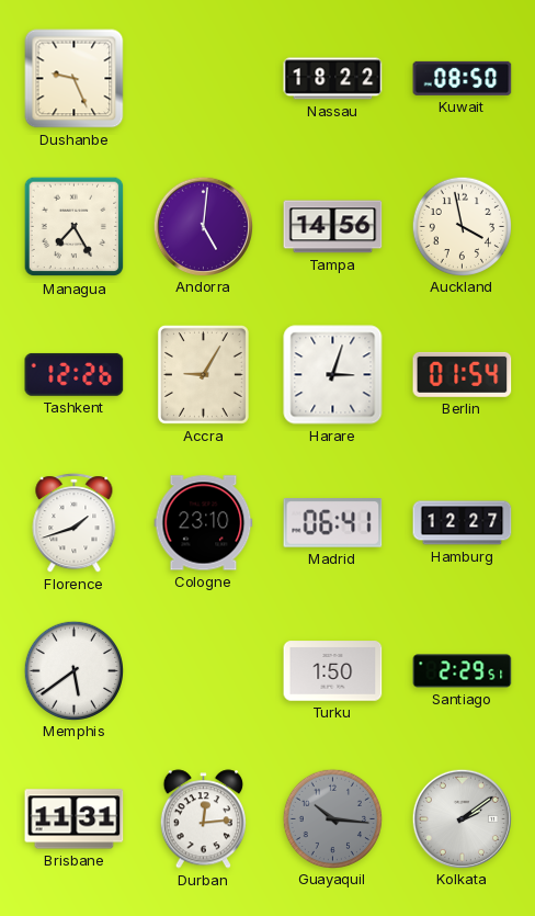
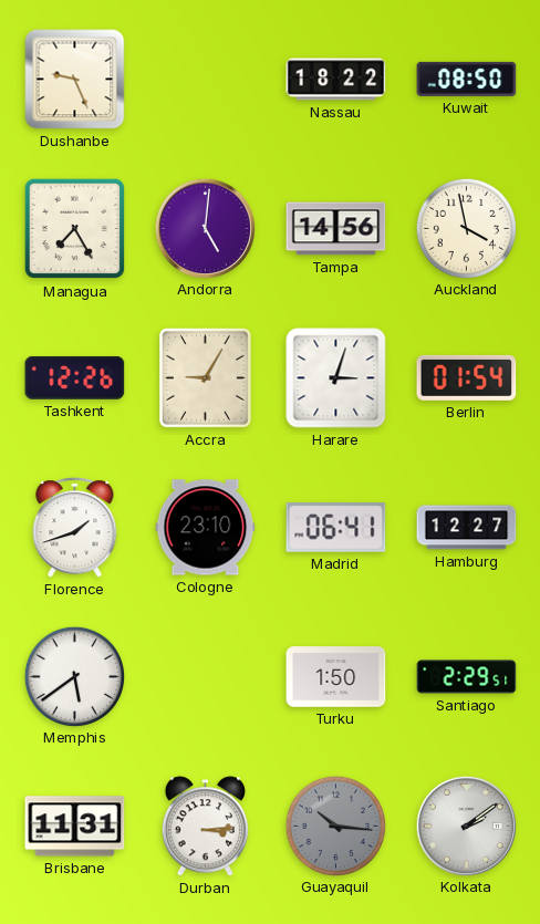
Durban: 12:14 -> 3:14
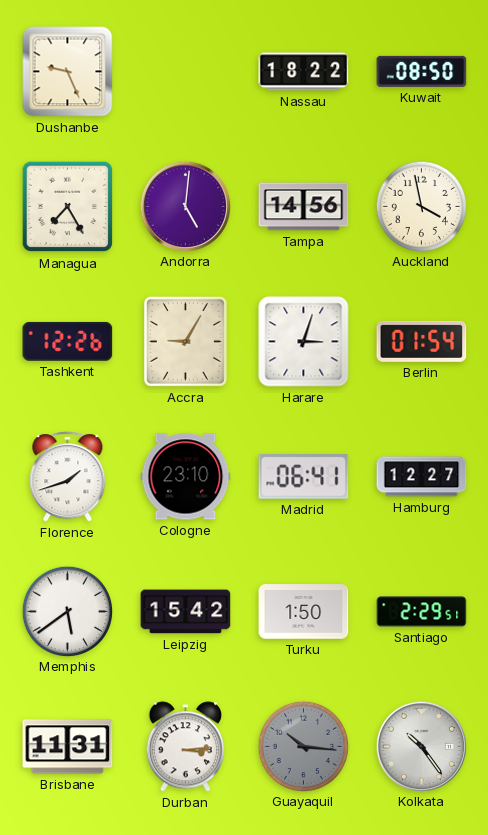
Leipzig: none -> 15:42
Kolkata: 2:09 -> 10:24
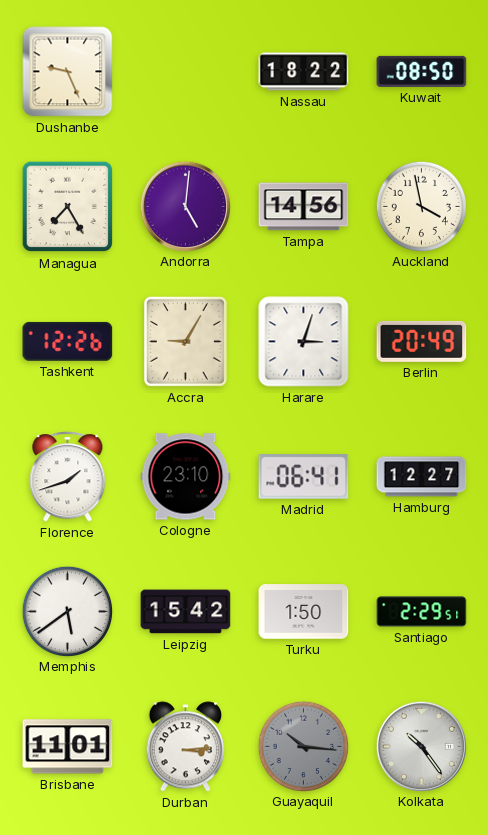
Berlin: 01:54 -> 20:49
Brisbane: 11:31 -> 11:01
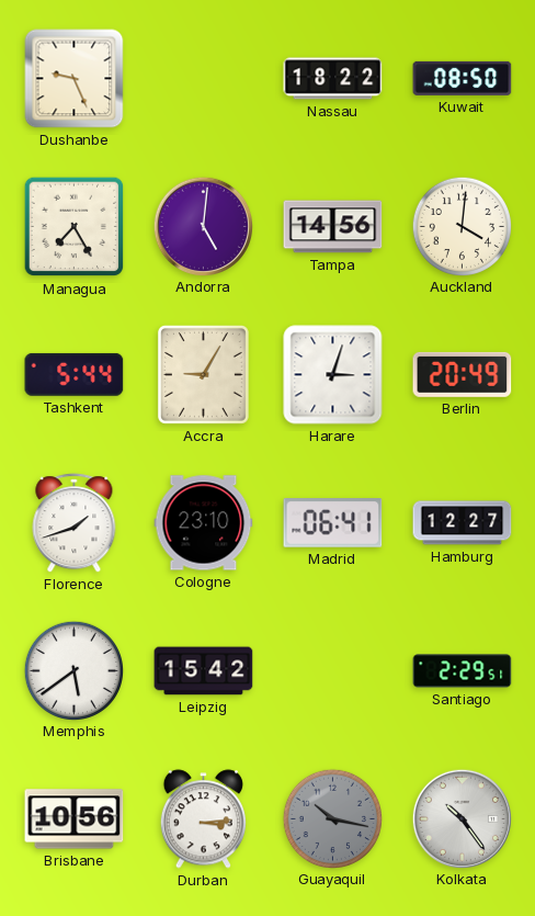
Auckland: 3:58 -> 4:01
Tashkent: 12:26 -> 5:44
Turku: 1:50 -> none
Brisbane: 11:01 -> 10:56
Guayaquil: 10:16 -> 10:17
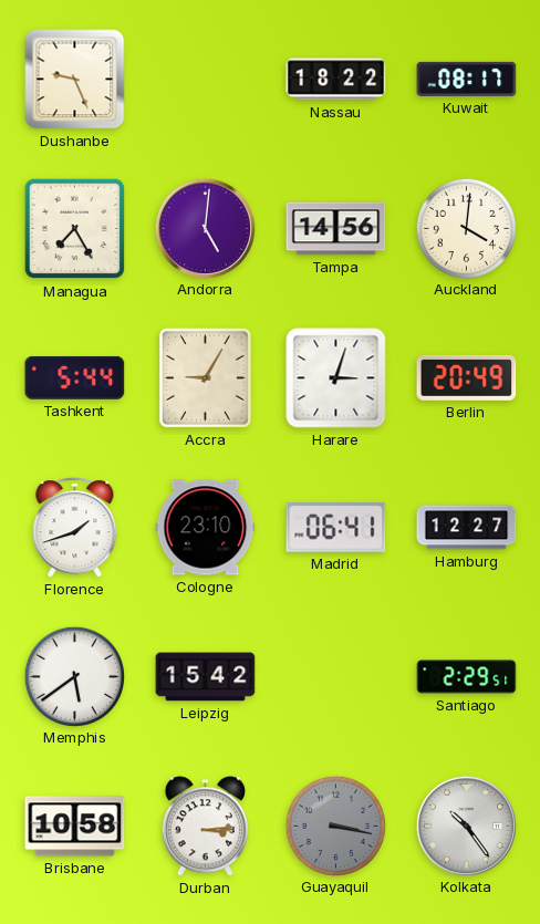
Kuwait: 08:50 -> 08:17
Brisbane: 10:56 -> 10:58
Guayaquil: 10:17 -> 3:17
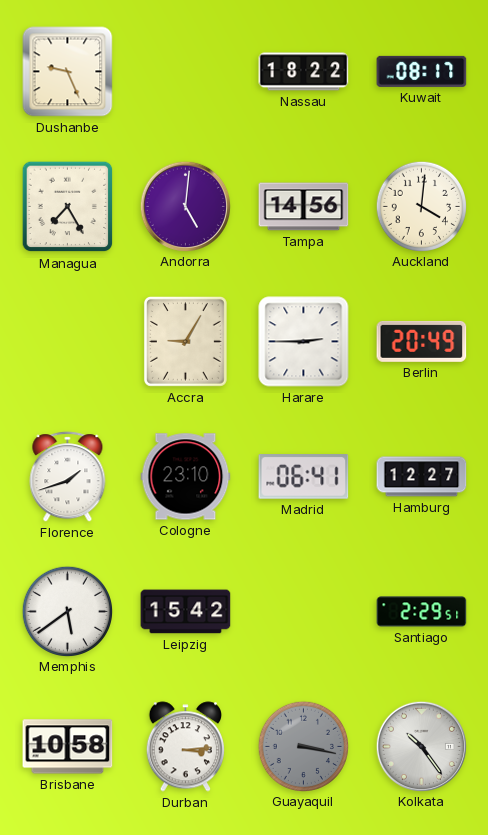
Tashkent: 5:44 -> none
Harare: 3:03 -> 2:45
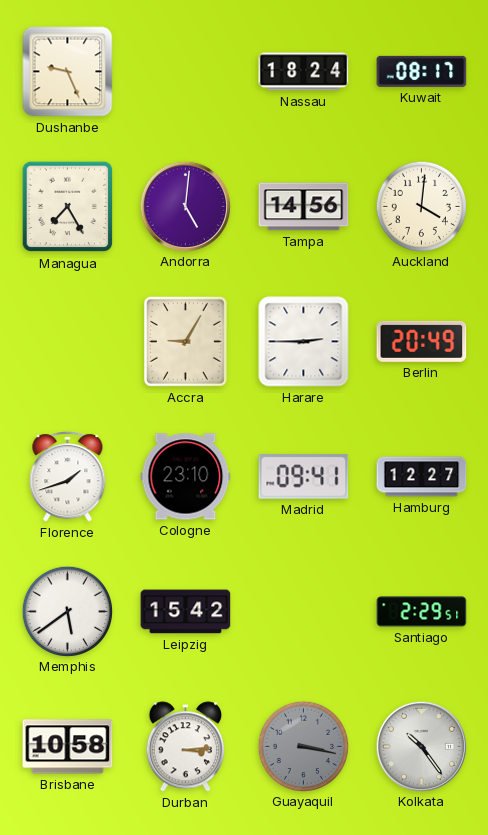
Nassau: 18:22 -> 18:24
Madrid: 06:41 -> 09:41
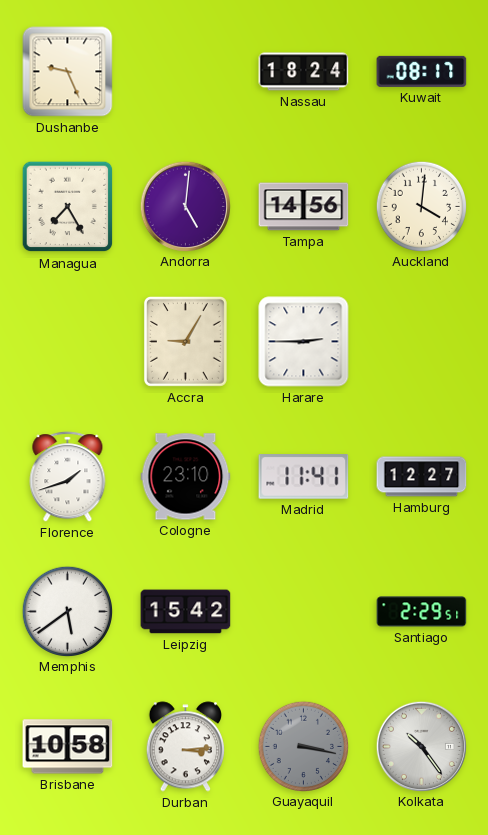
Berlin: 20:49 -> none
Madrid: 09:41 -> 11:41
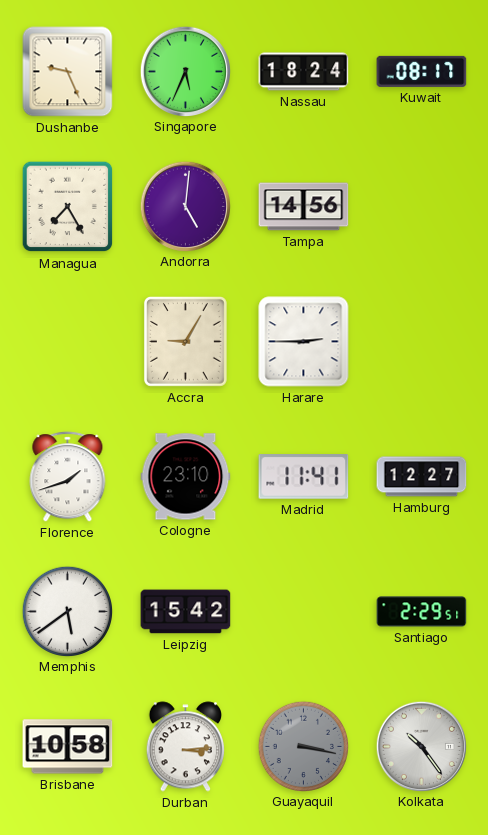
Singapore: none -> 5:34
Auckland: 4:01 -> none
